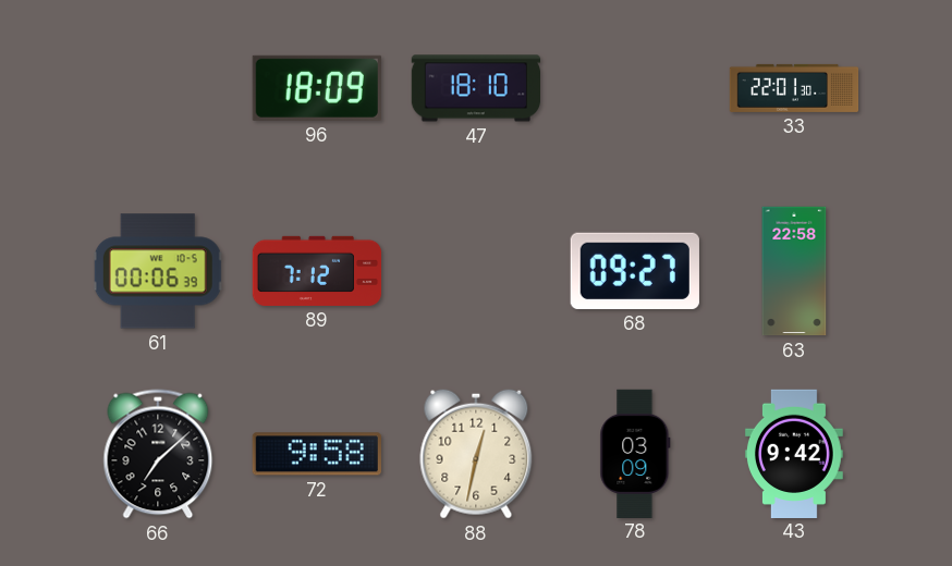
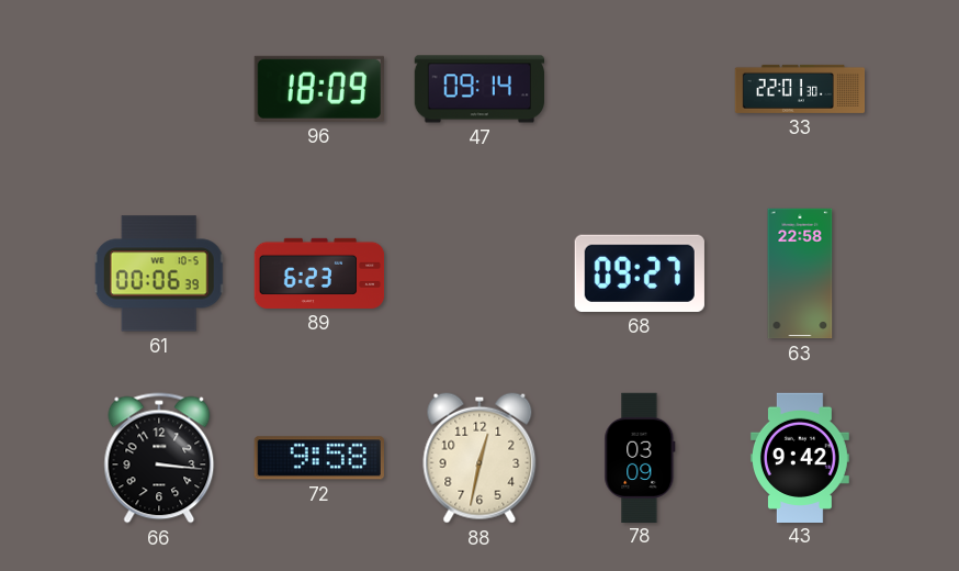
47: 18:10 -> 09:14
89: 7:12 -> 6:23
66: 7:08 -> 3:16
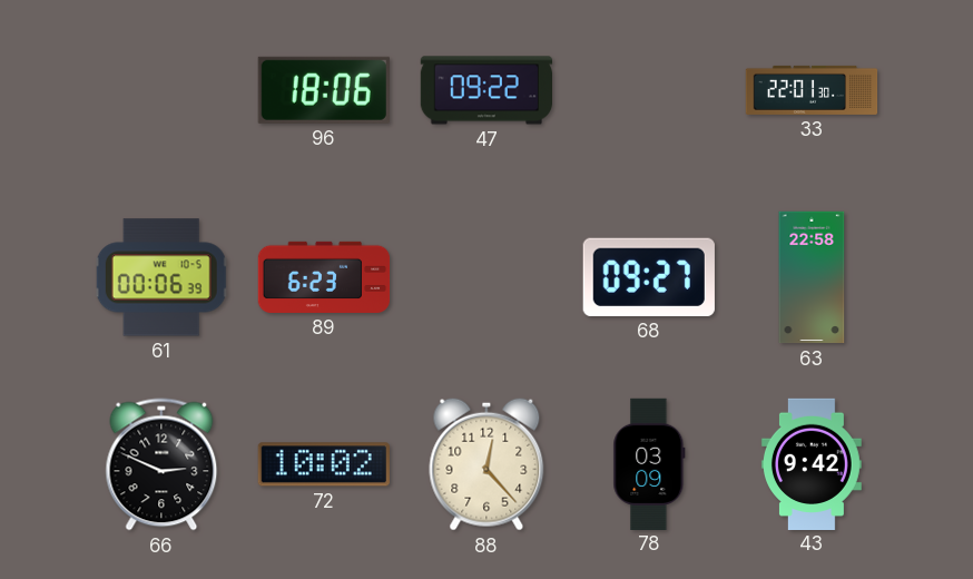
96: 18:09 -> 18:06
47: 09:14 -> 09:22
66: 3:16 -> 2:49
72: 9:58 -> 10:02
88: 12:32 -> 12:23
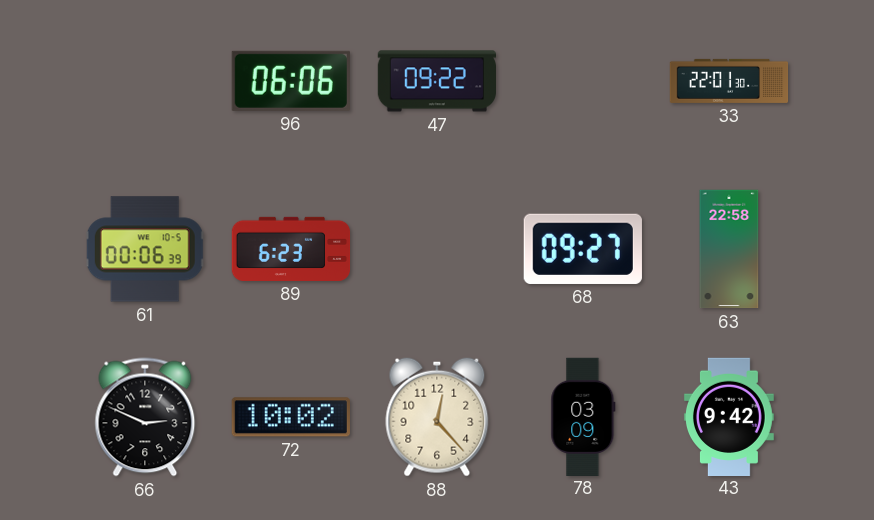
96: 18:06 -> 06:06
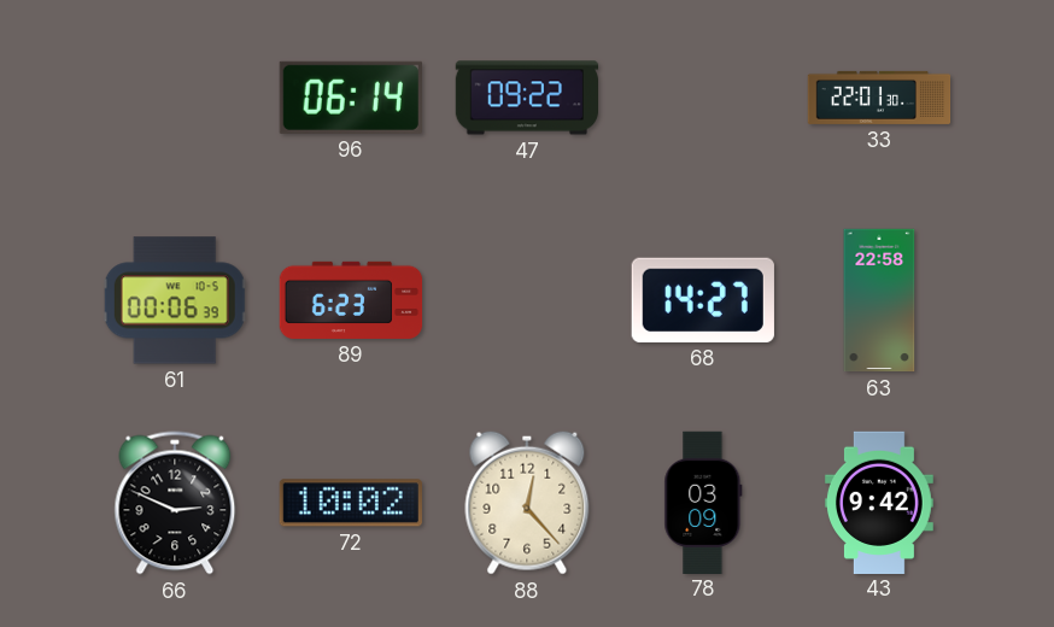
96: 06:06 -> 06:14
68: 09:27 -> 14:27
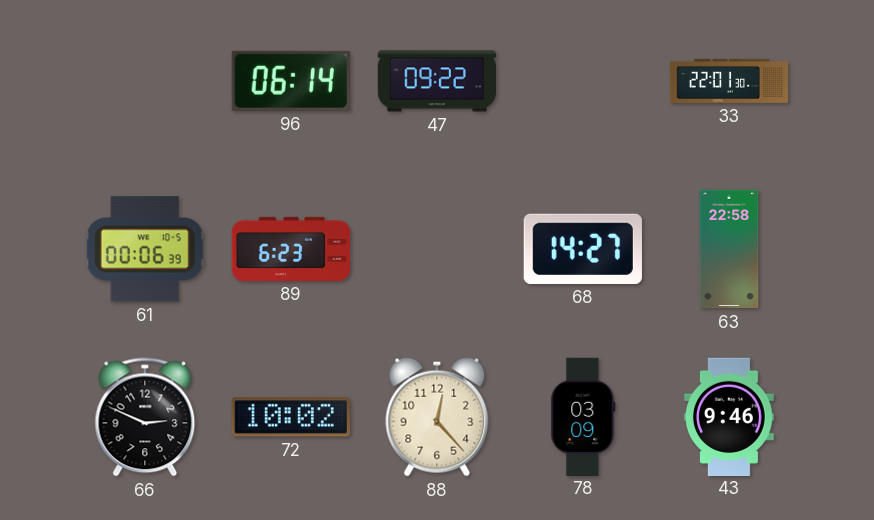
43: 9:42 -> 9:46
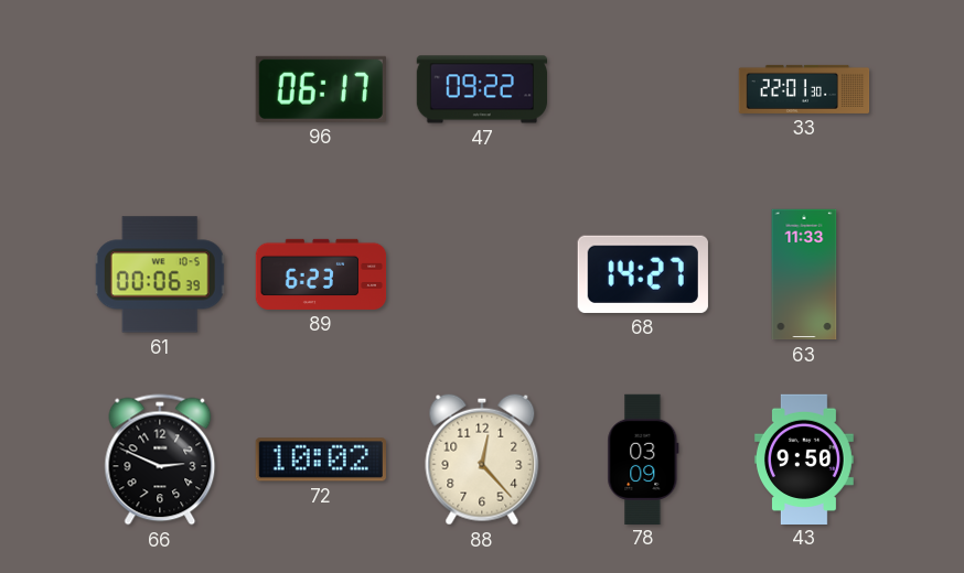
96: 06:14 -> 06:17
63: 22:58 -> 11:33
43: 9:46 -> 9:50
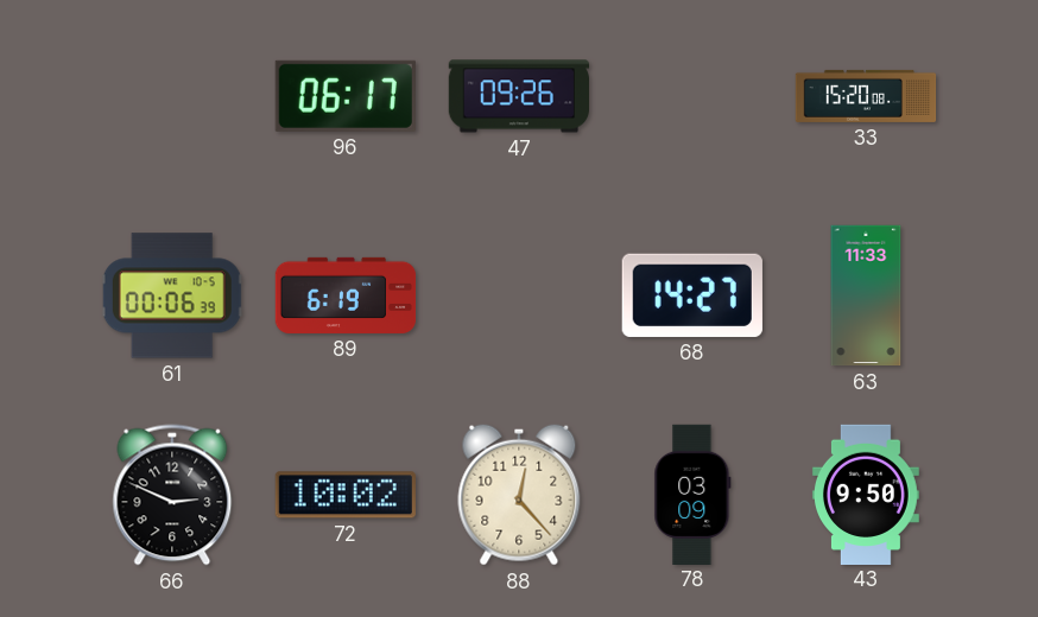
47: 09:22 -> 09:26
33: 22:01 -> 15:20
89: 6:23 -> 6:19
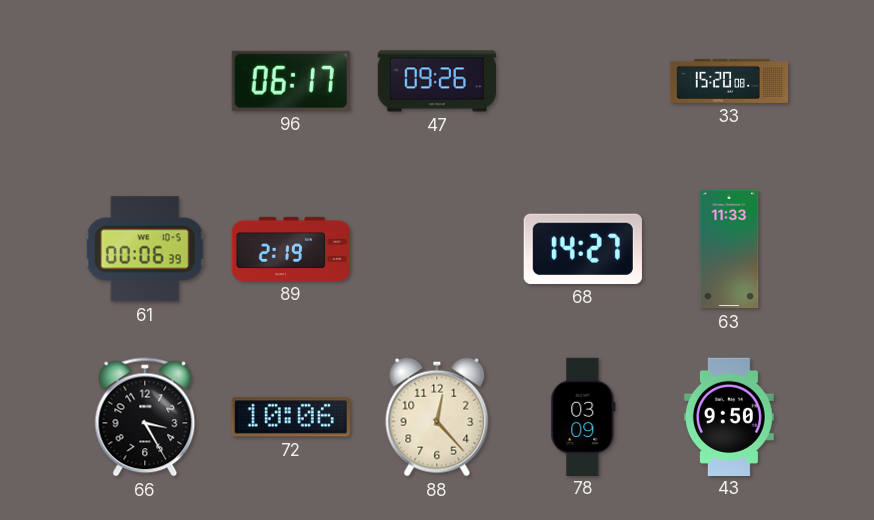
89: 6:19 -> 2:19
66: 2:49 -> 3:25
72: 10:02 -> 10:06
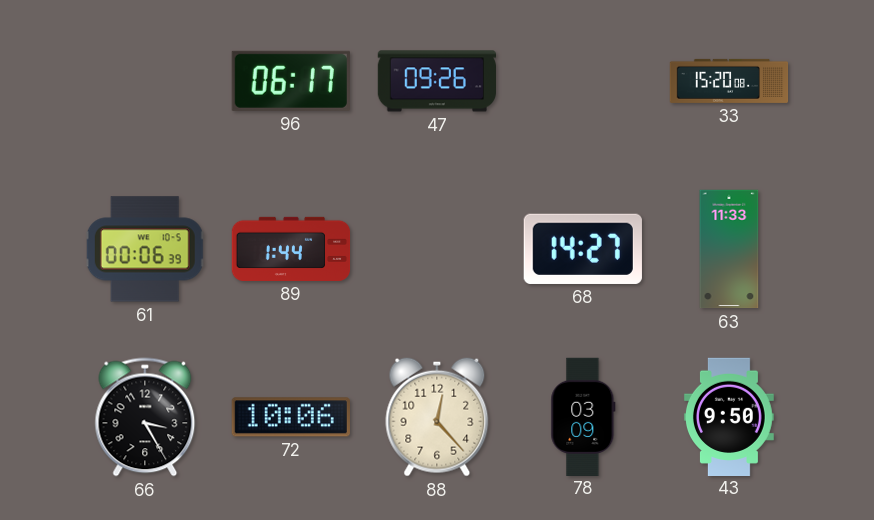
89: 2:19 -> 1:44
